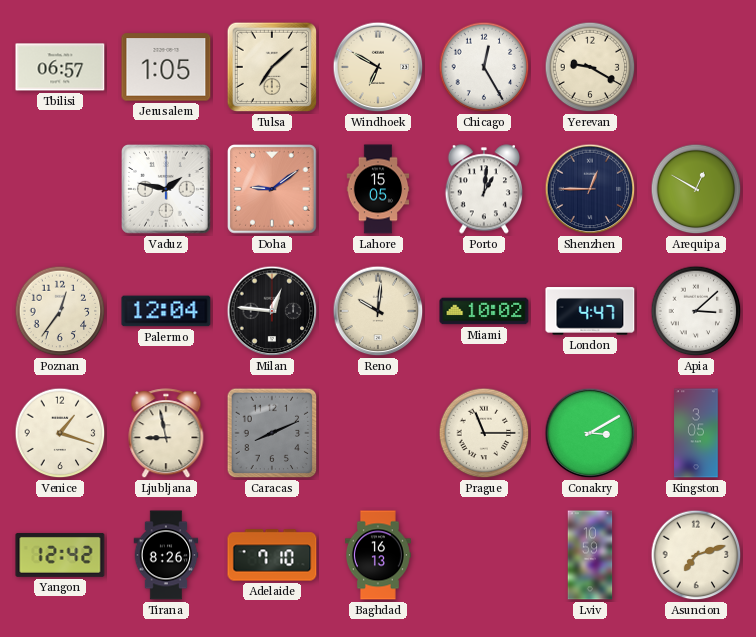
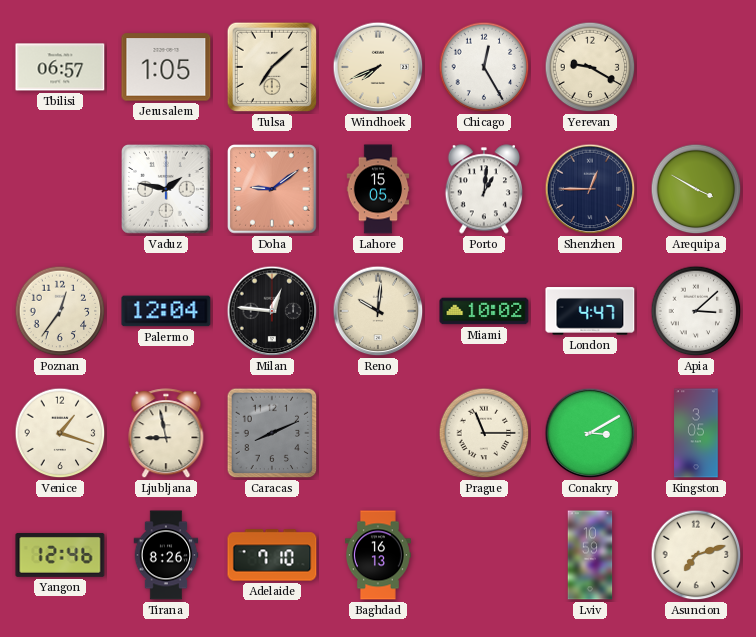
Windhoek: 6:50 -> 7:41
Arequipa: 12:50 -> 3:50
Yangon: 12:42 -> 12:46
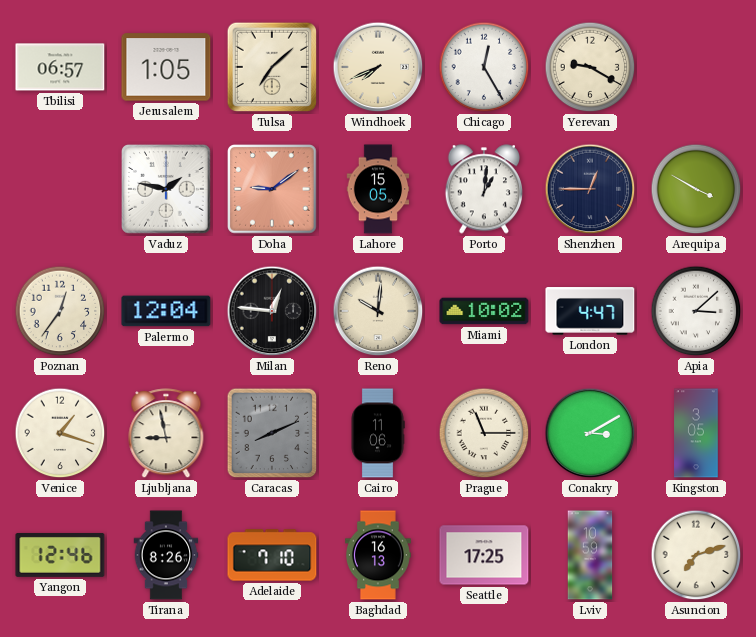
Cairo: none -> 11:06
Seattle: none -> 17:25
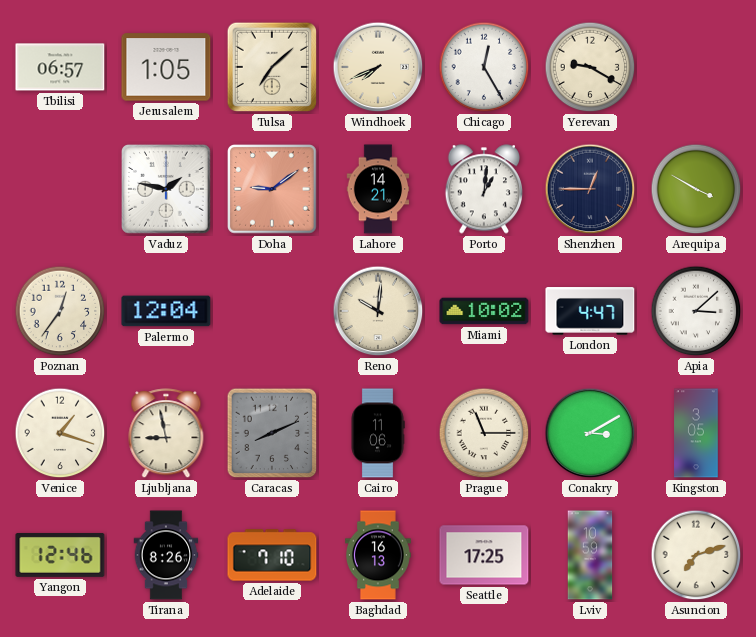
Lahore: 15:05 -> 14:21
Milan: 12:46 -> none
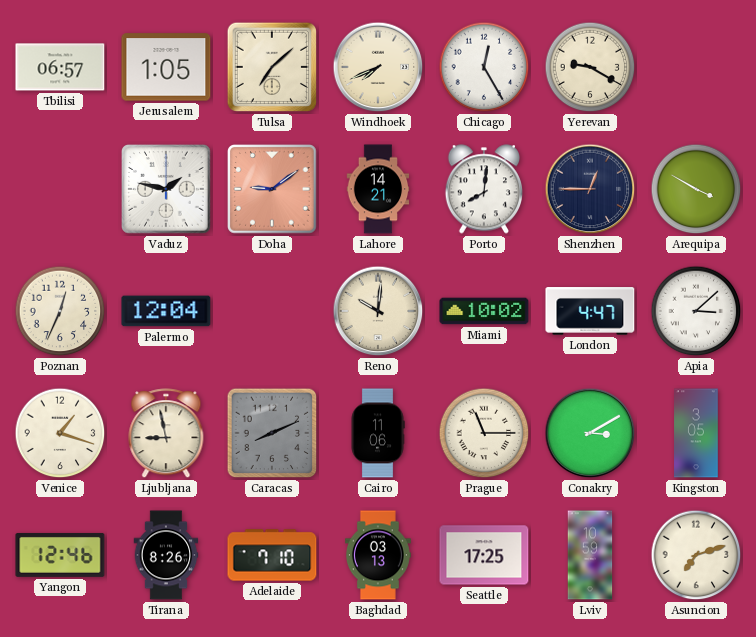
Porto: 1:01 -> 8:01
Poznan: 12:36 -> 12:34
Baghdad: 16:13 -> 03:13
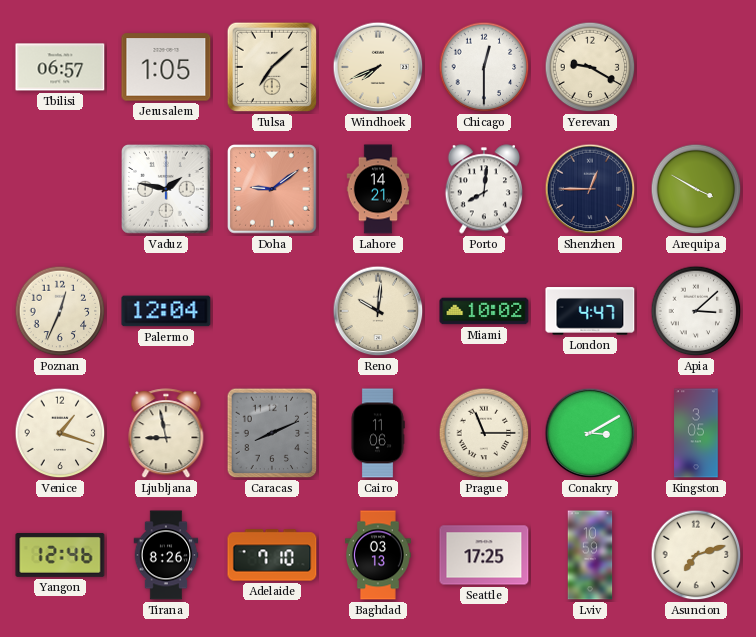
Chicago: 12:25 -> 12:30
